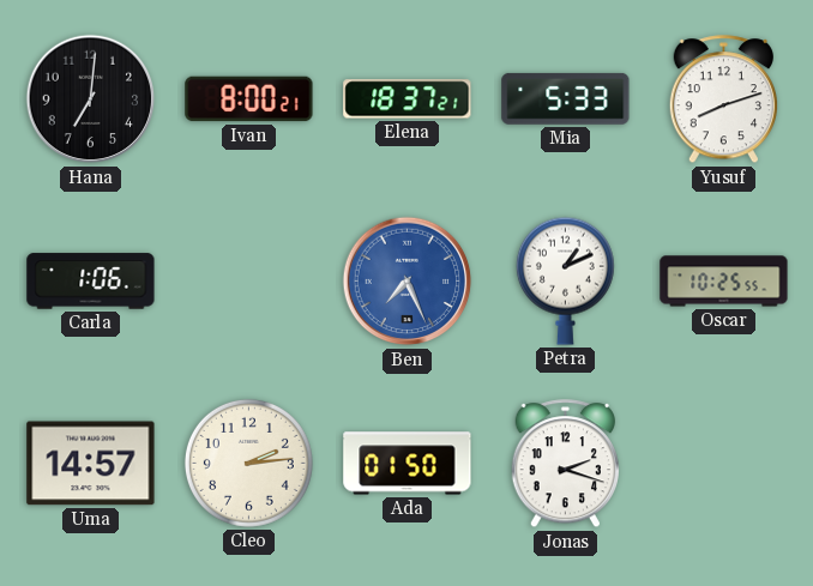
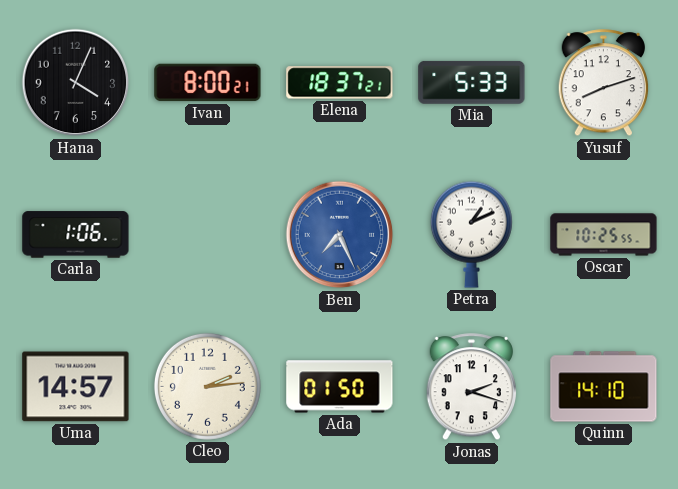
Hana: 7:01 -> 4:04
Quinn: none -> 14:10
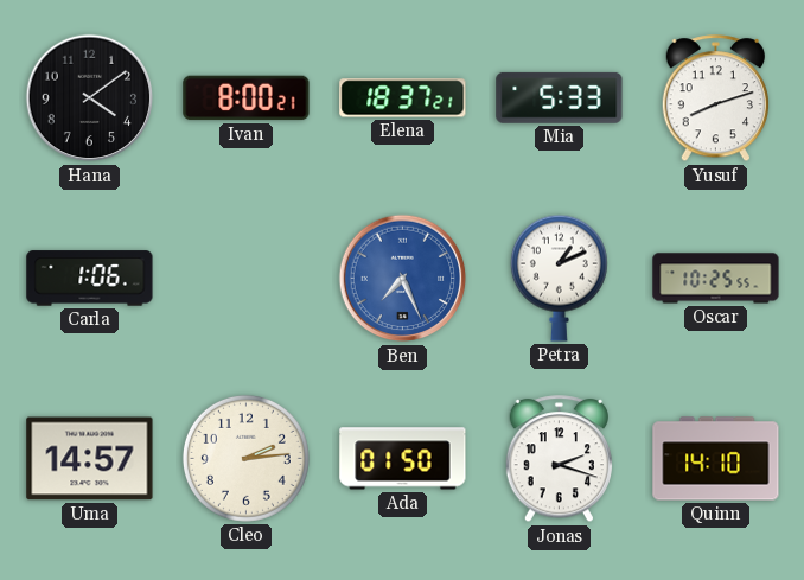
Hana: 4:04 -> 4:09
